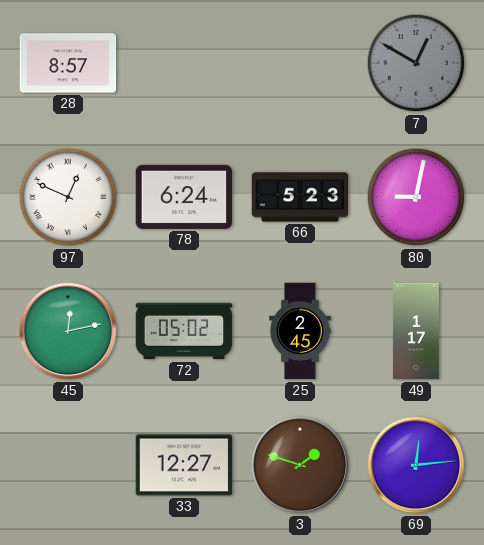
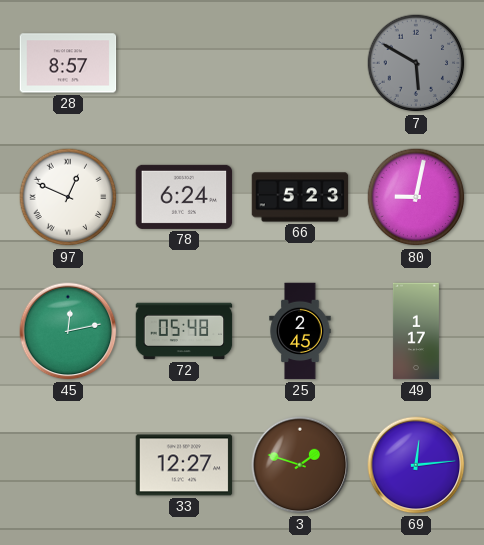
7: 12:50 -> 5:50
72: 05:02 -> 05:48
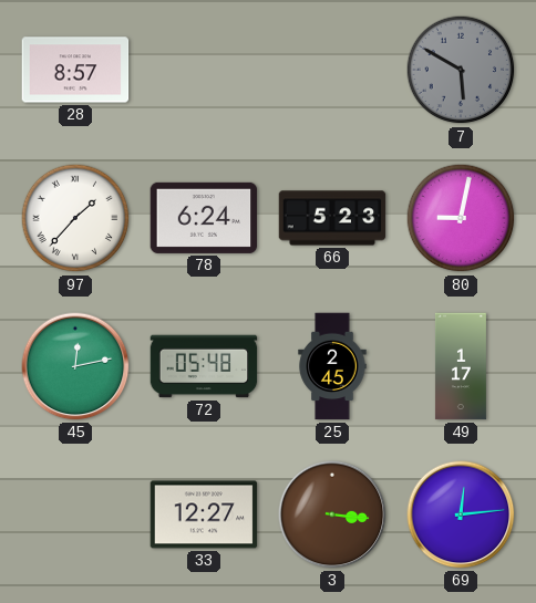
97: 12:49 -> 1:37
3: 1:48 -> 3:16
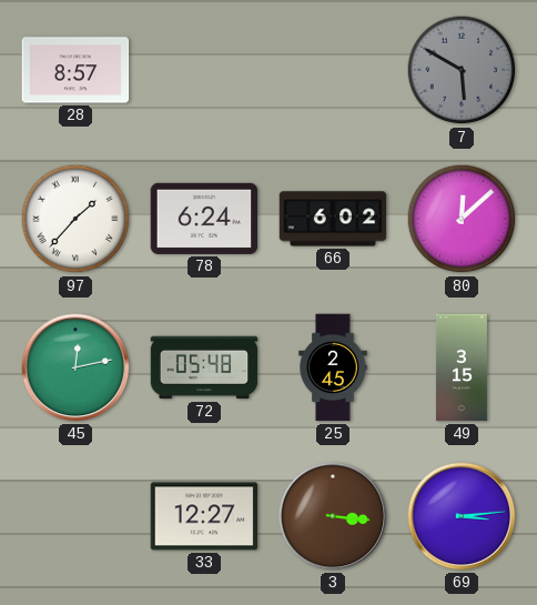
66: 5:23 -> 6:02
80: 9:02 -> 12:08
49: 1:17 -> 3:15
69: 12:14 -> 3:14
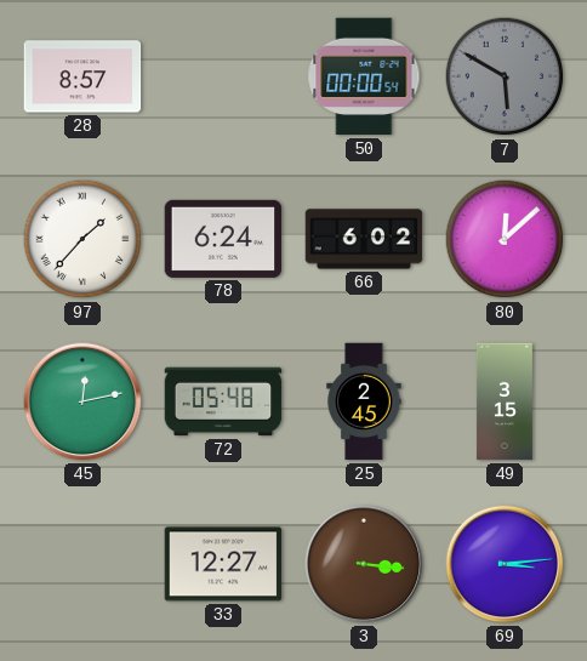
50: none -> 00:00
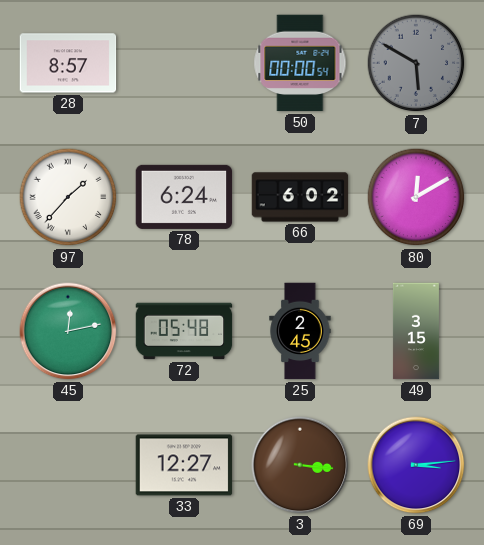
80: 12:08 -> 12:10
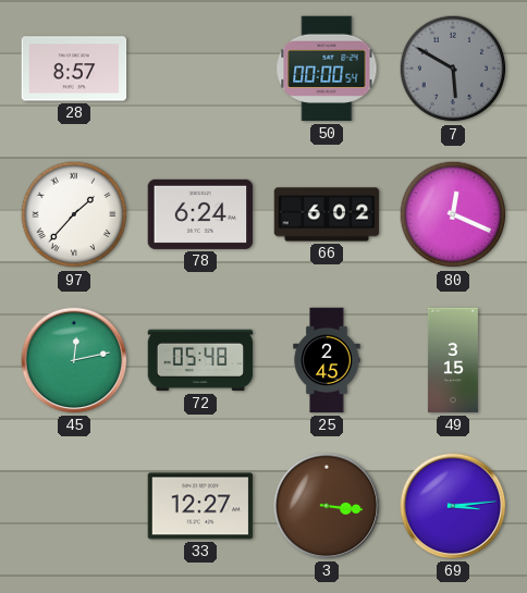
80: 12:10 -> 12:19
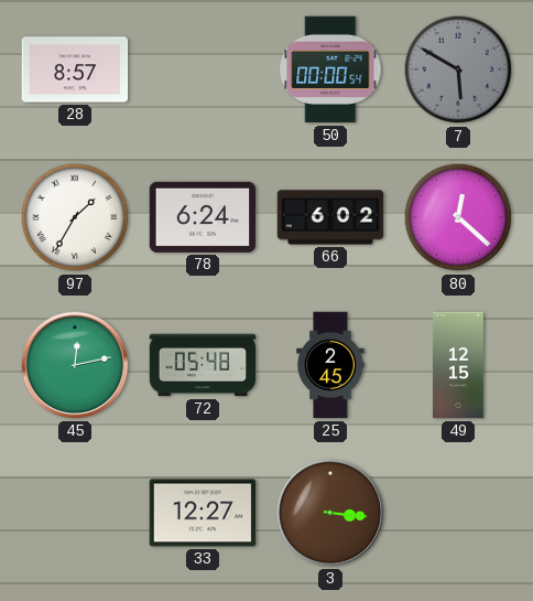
97: 1:37 -> 1:35
80: 12:19 -> 12:22
49: 3:15 -> 12:15
69: 3:14 -> none
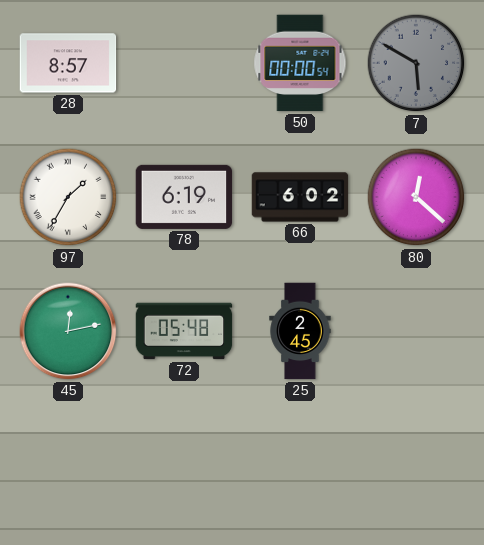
78: 6:24 -> 6:19
49: 12:15 -> none
33: 12:27 -> none
3: 3:16 -> none
